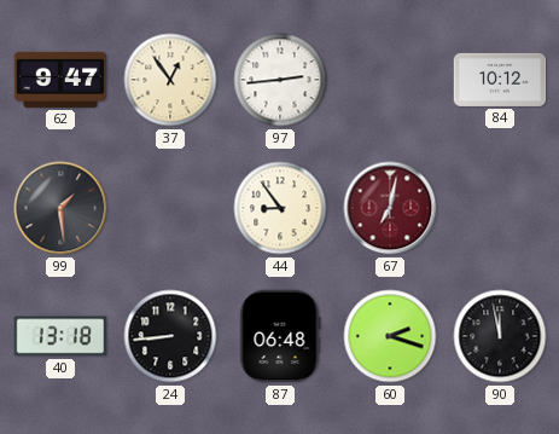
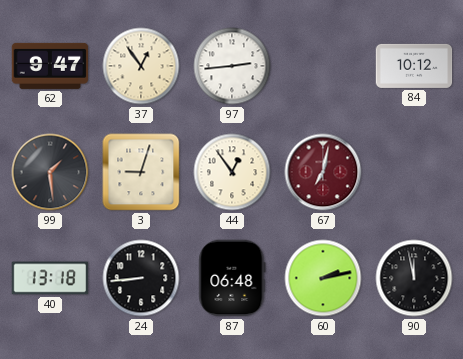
3: none -> 9:03
44: 8:54 -> 12:54
60: 2:18 -> 2:13
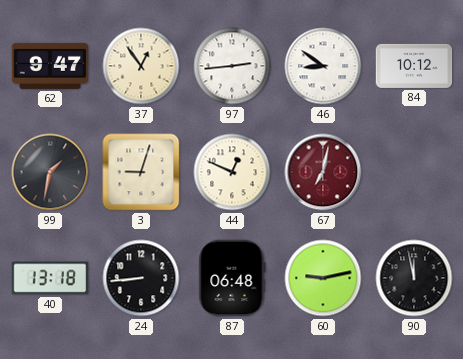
46: none -> 8:51
99: 1:29 -> 1:32
44: 12:54 -> 12:49
60: 2:13 -> 9:13
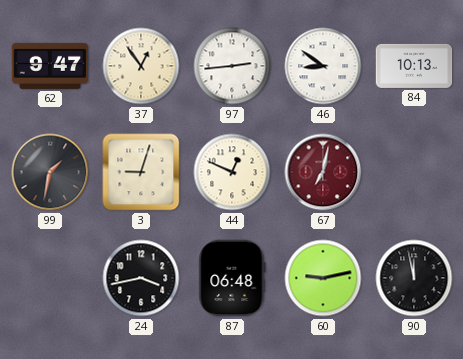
84: 10:12 -> 10:13
40: 13:18 -> none
24: 8:44 -> 3:43
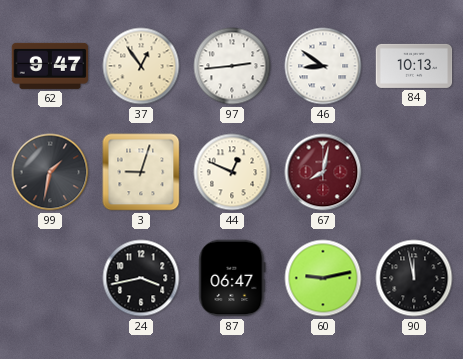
67: 7:02 -> 8:02
87: 06:48 -> 06:47
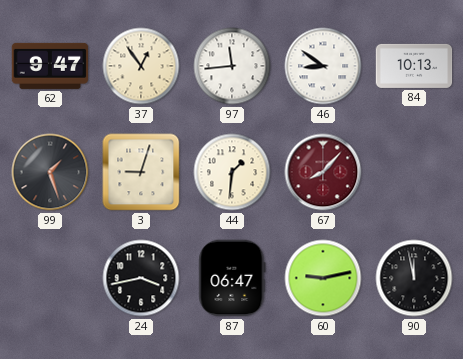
97: 2:44 -> 11:44
99: 1:32 -> 1:27
44: 12:49 -> 1:31
67: 8:02 -> 8:07
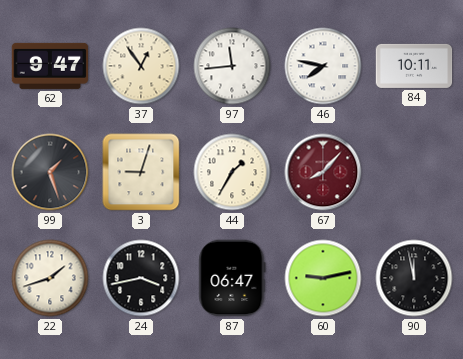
46: 8:51 -> 7:47
84: 10:13 -> 10:11
44: 1:31 -> 1:35
22: none -> 1:42
